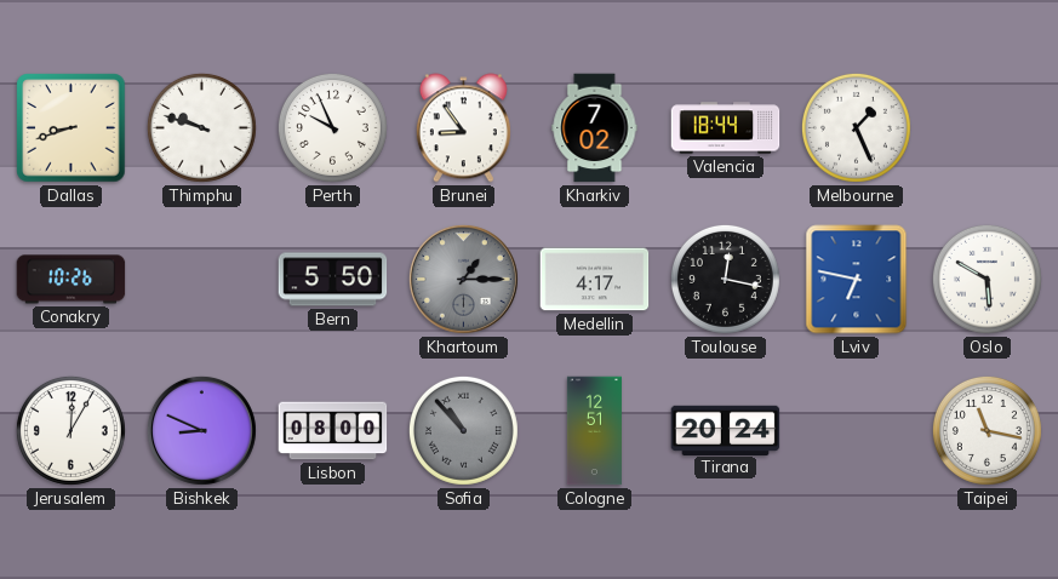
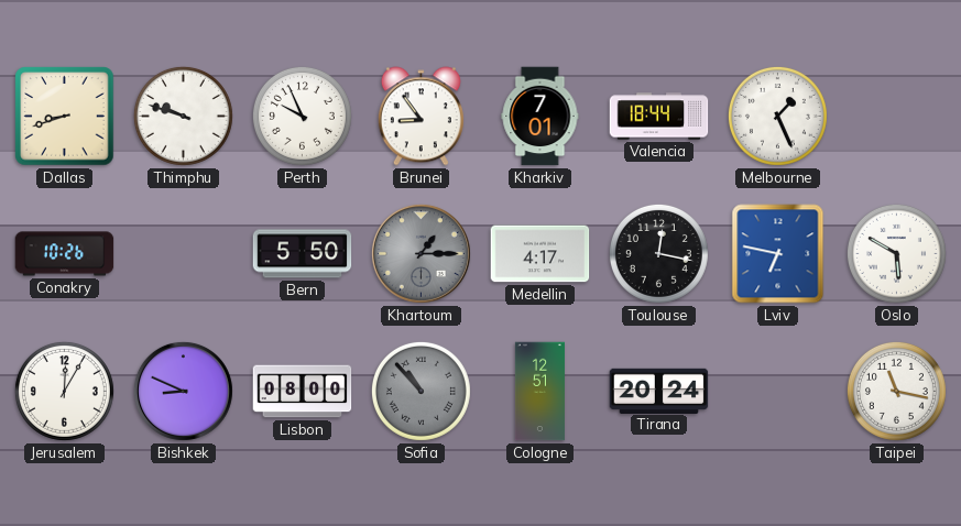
Kharkiv: 7:02 -> 7:01
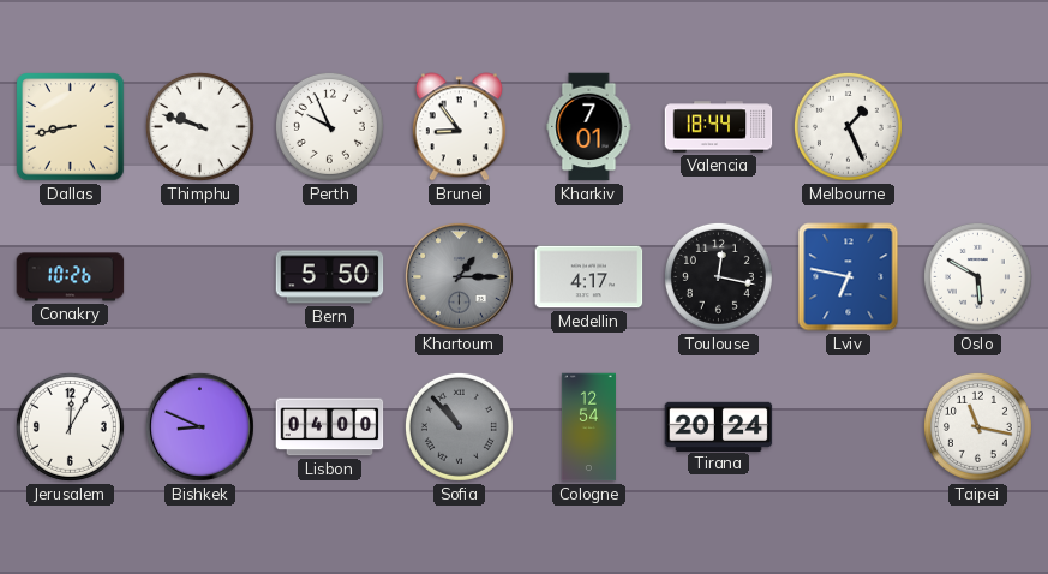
Dallas: 8:42 -> 8:43
Lisbon: 08:00 -> 04:00
Cologne: 12:51 -> 12:54
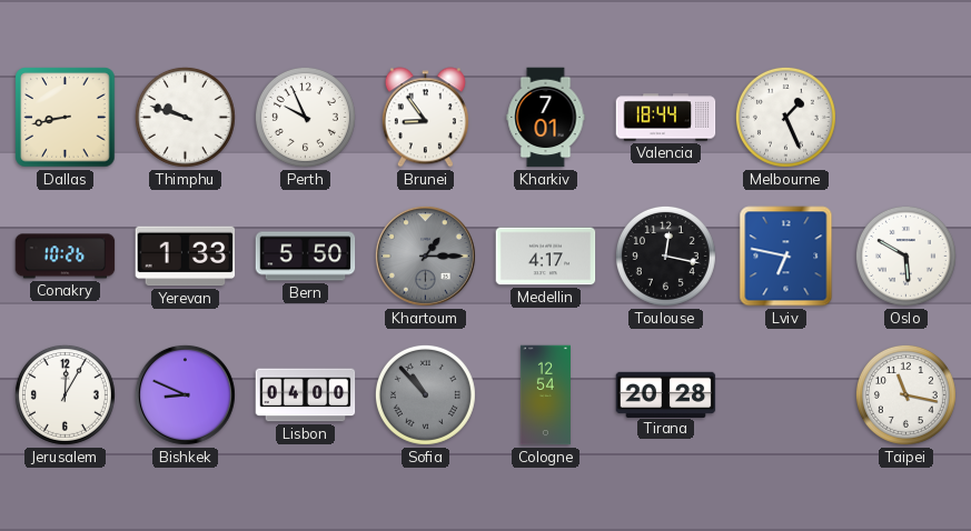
Yerevan: none -> 1:33
Tirana: 20:24 -> 20:28
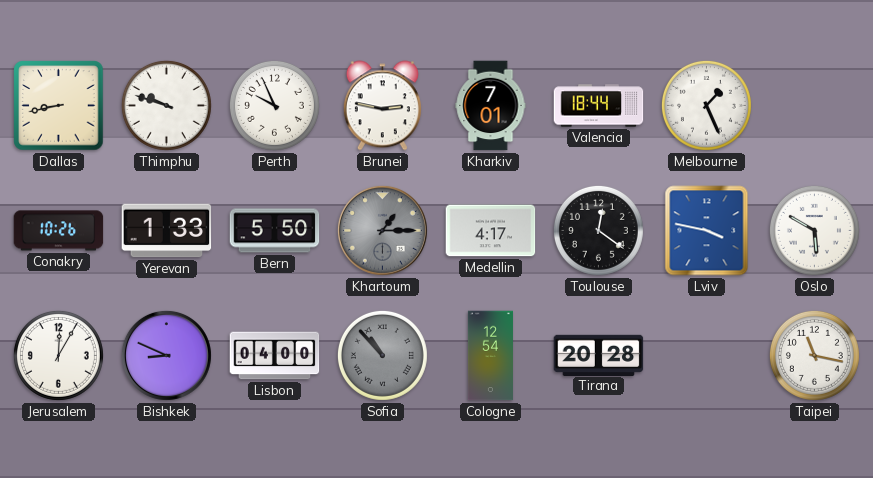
Brunei: 8:54 -> 2:47
Toulouse: 12:17 -> 12:21
Lviv: 6:47 -> 3:47
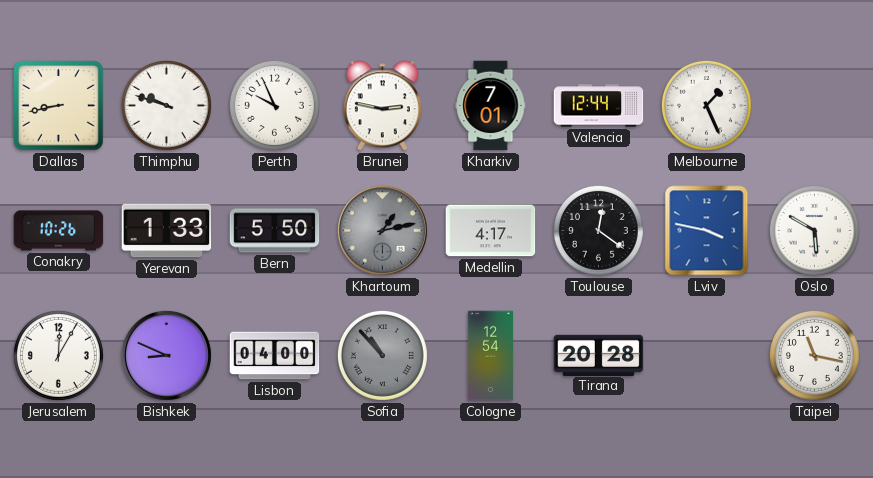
Valencia: 18:44 -> 12:44
Khartoum: 1:15 -> 1:13
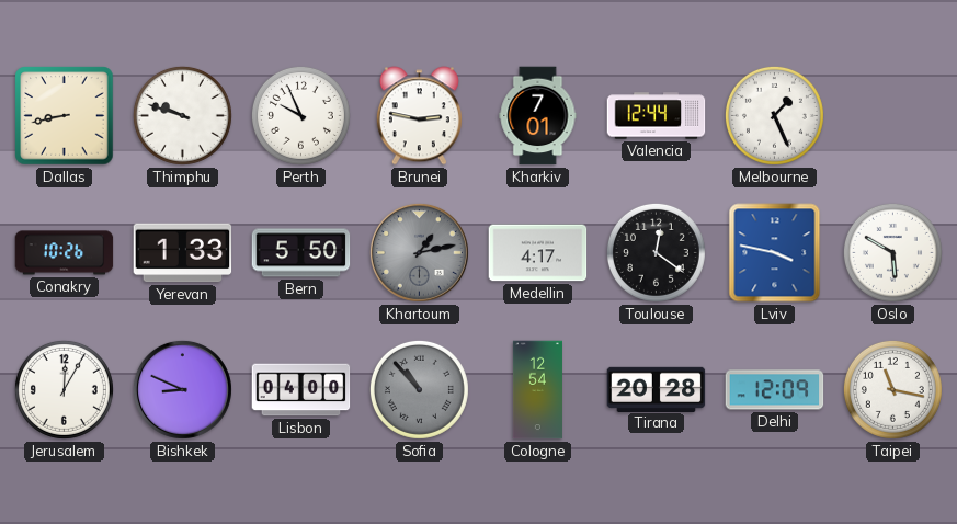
Delhi: none -> 12:09
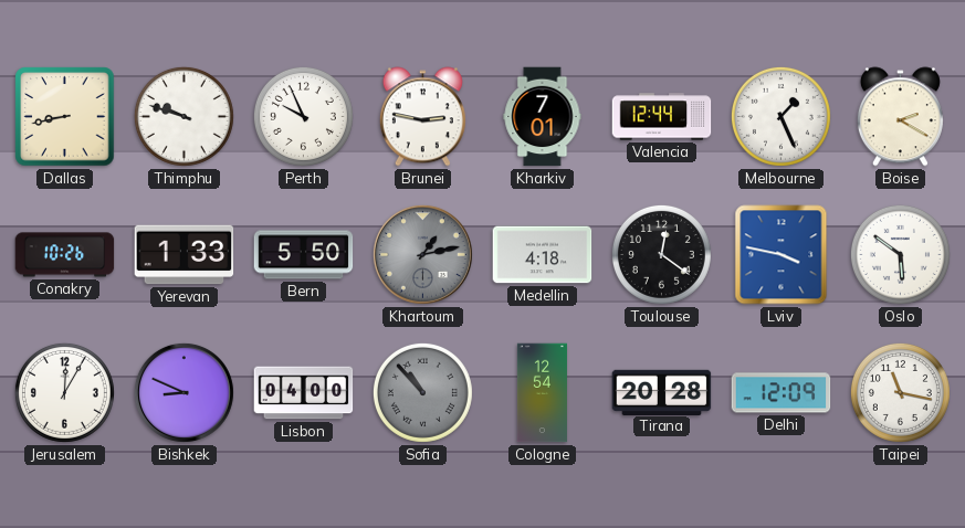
Boise: none -> 2:20
Medellin: 4:17 -> 4:18
Oslo: 5:50 -> 5:51
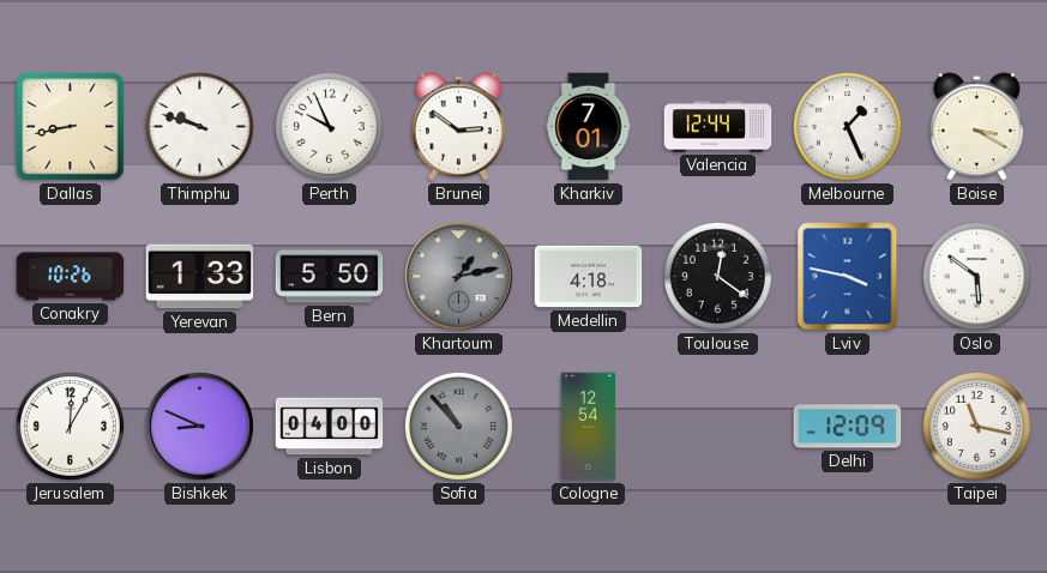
Brunei: 2:47 -> 2:51
Boise: 2:20 -> 3:20
Tirana: 20:28 -> none
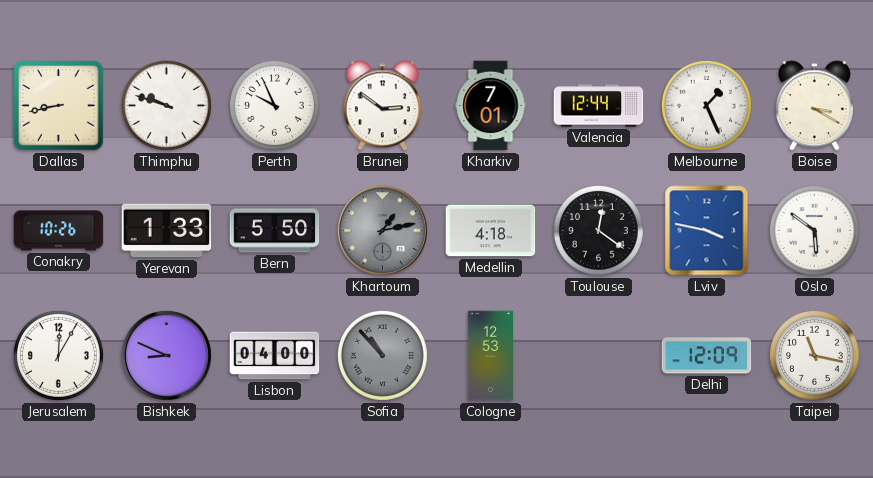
Cologne: 12:54 -> 12:53
